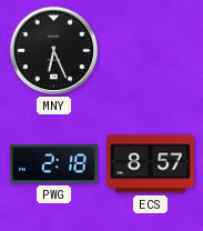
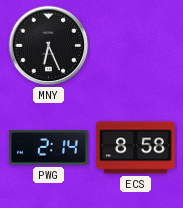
PWG: 2:18 -> 2:14
ECS: 8:57 -> 8:58
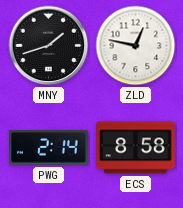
MNY: 6:26 -> 1:42
ZLD: none -> 12:47
